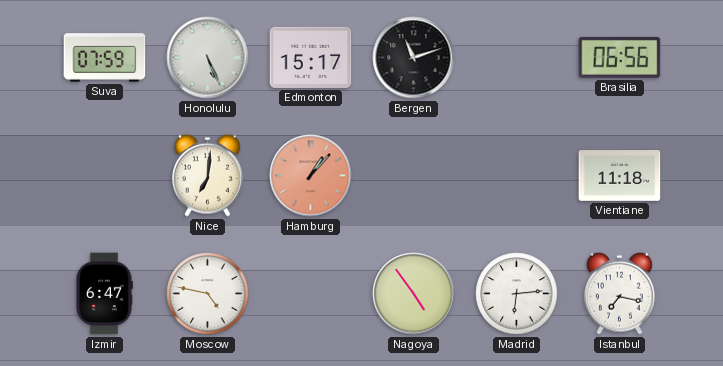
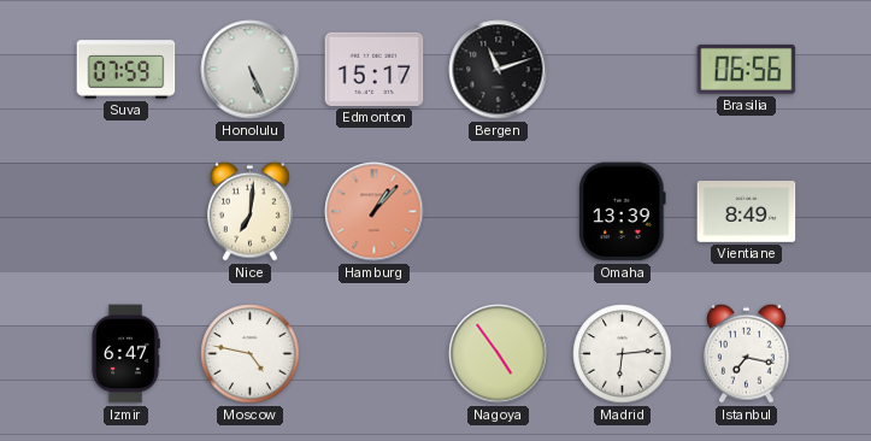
Omaha: none -> 13:39
Vientiane: 11:18 -> 8:49
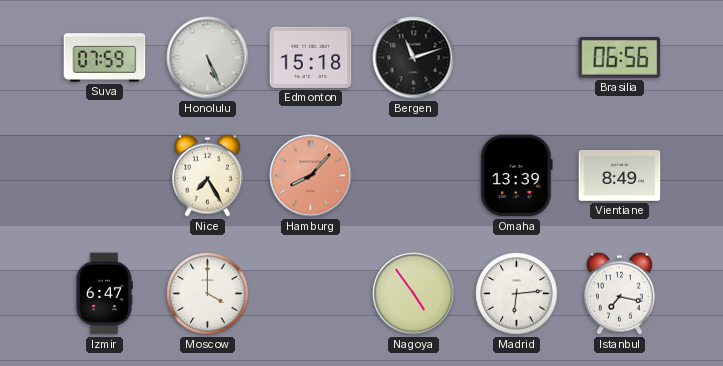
Edmonton: 15:17 -> 15:18
Nice: 7:01 -> 7:25
Hamburg: 1:07 -> 8:07
Moscow: 4:47 -> 4:00
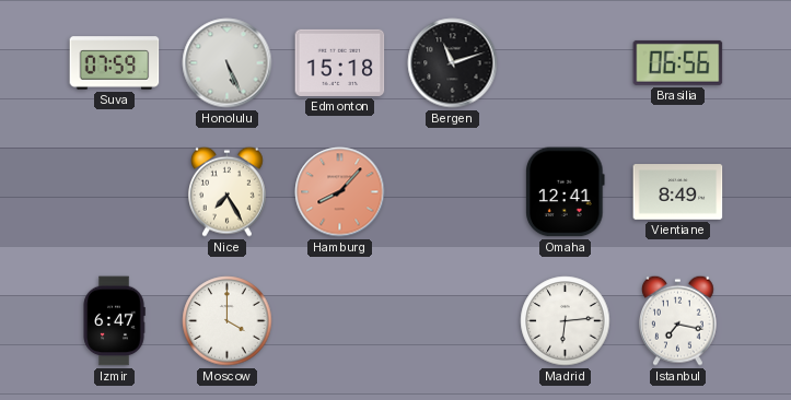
Omaha: 13:39 -> 12:41
Nagoya: 4:54 -> none
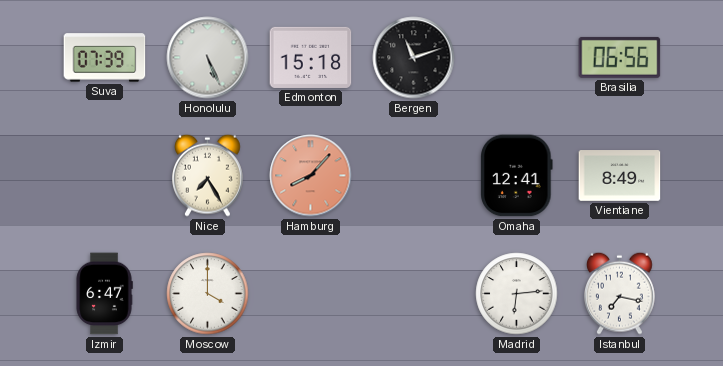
Suva: 07:59 -> 07:39
